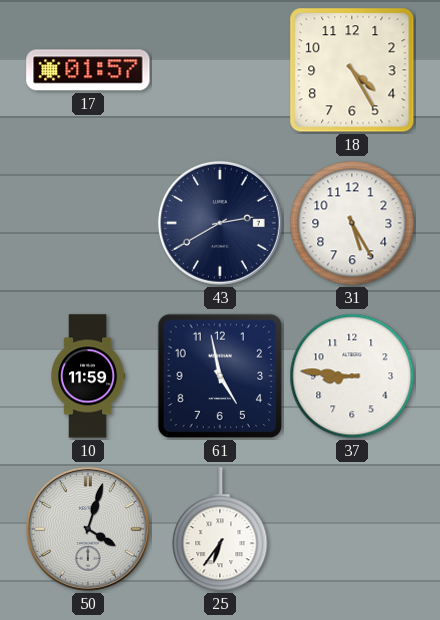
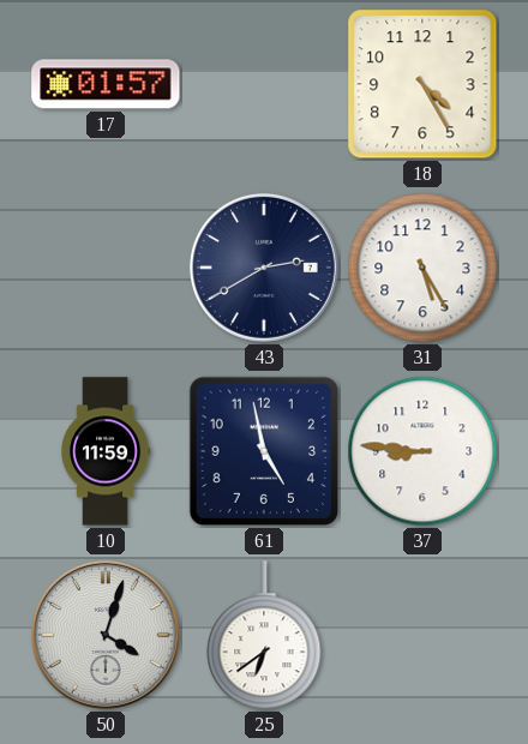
25: 6:36 -> 6:39
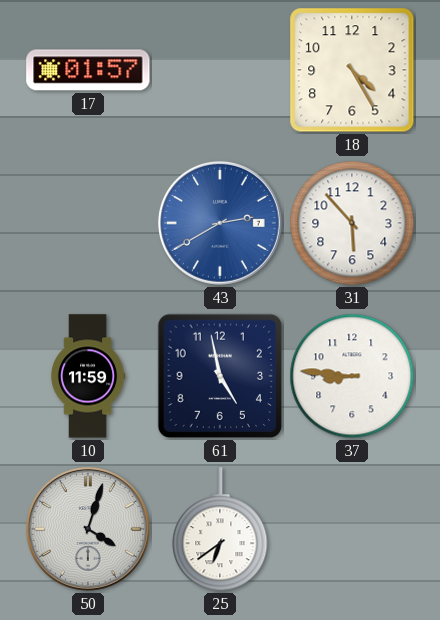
43 dial: navy -> blue
31: 5:25 -> 5:53
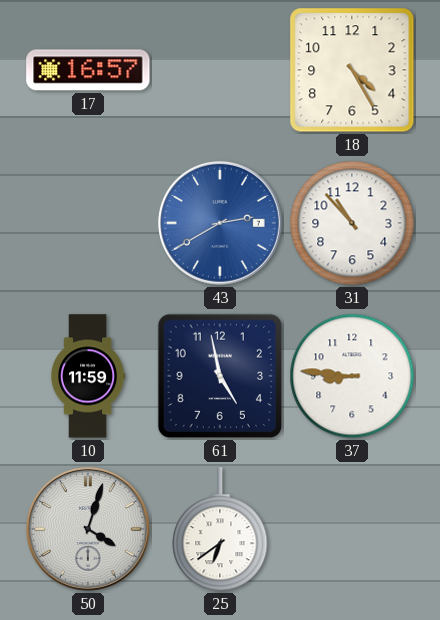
17: 01:57 -> 16:57
31: 5:53 -> 10:53
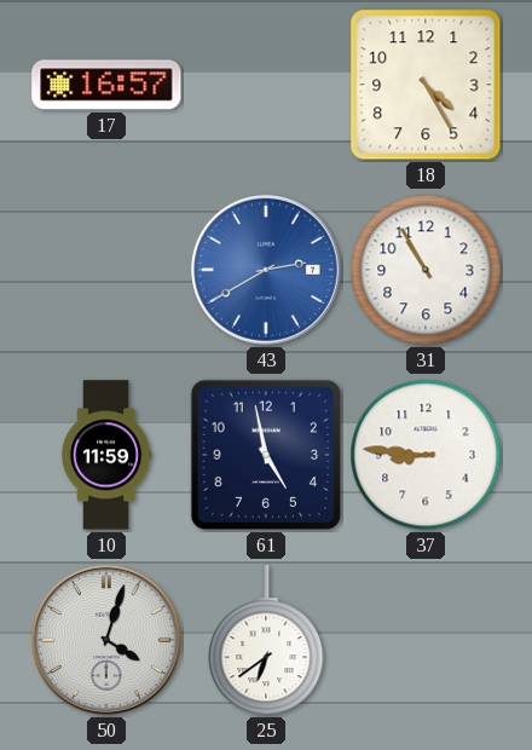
31: 10:53 -> 10:55
